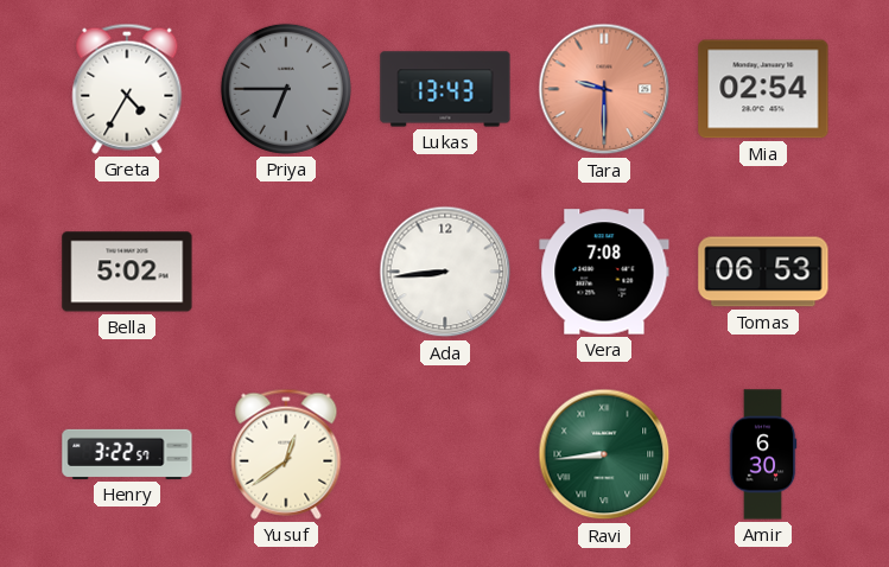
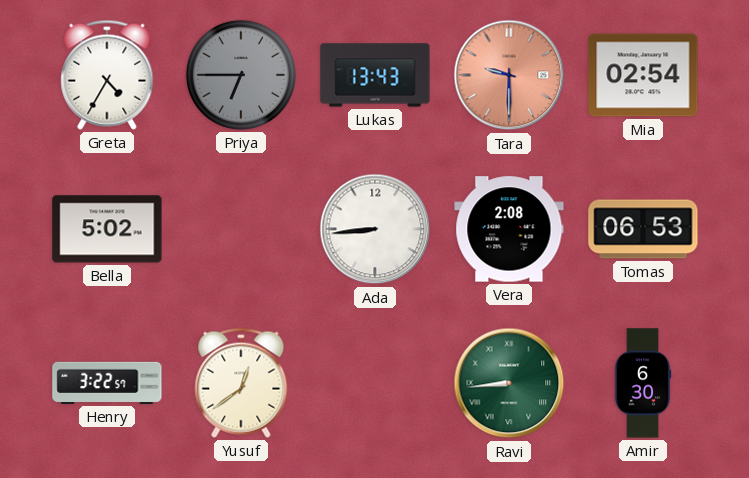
Vera: 7:08 -> 2:08
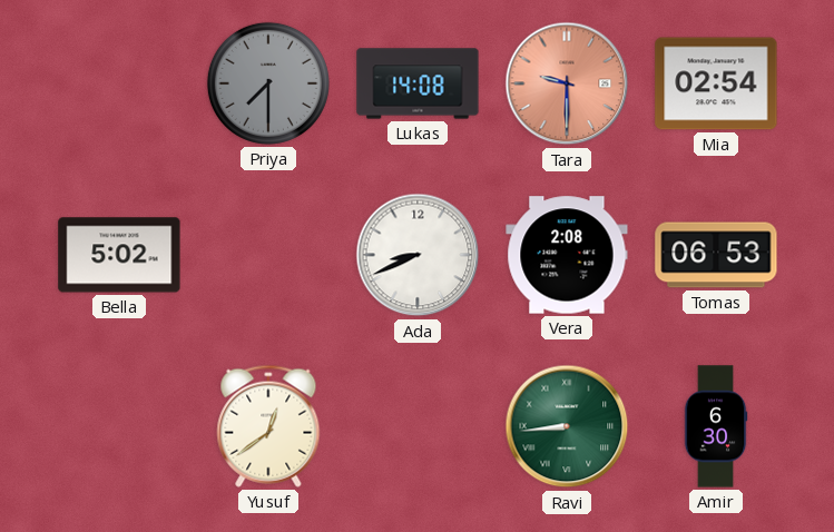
Greta: 4:35 -> none
Priya: 6:45 -> 7:30
Lukas: 13:43 -> 14:08
Ada: 8:44 -> 8:41
Henry: 3:22 -> none
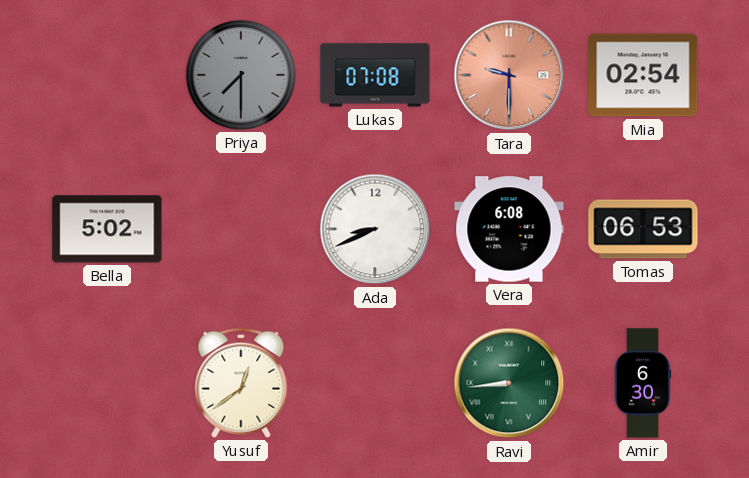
Lukas: 14:08 -> 07:08
Vera: 2:08 -> 6:08
